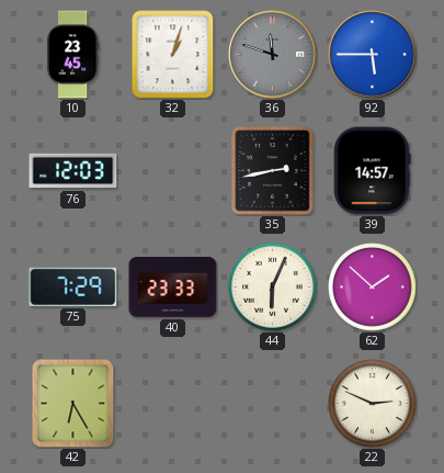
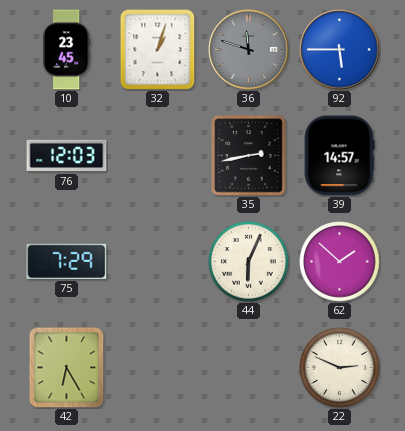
40: 23:33 -> none
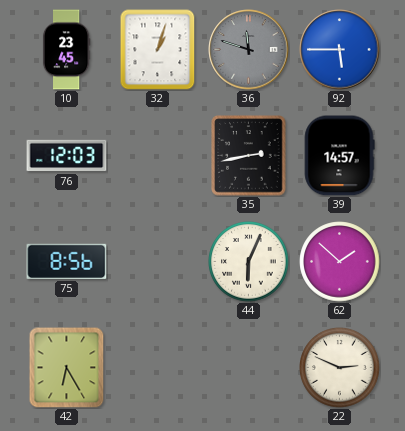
75: 7:29 -> 8:56
